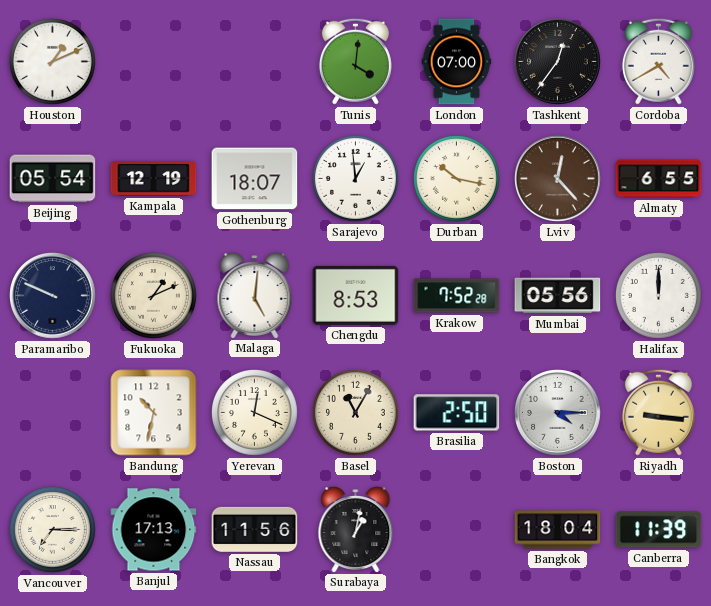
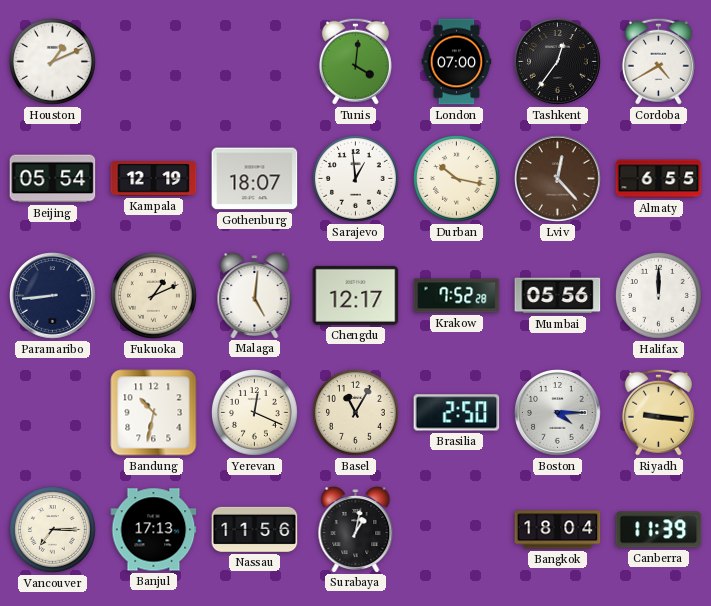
Paramaribo: 9:49 -> 8:44
Chengdu: 8:53 -> 12:17
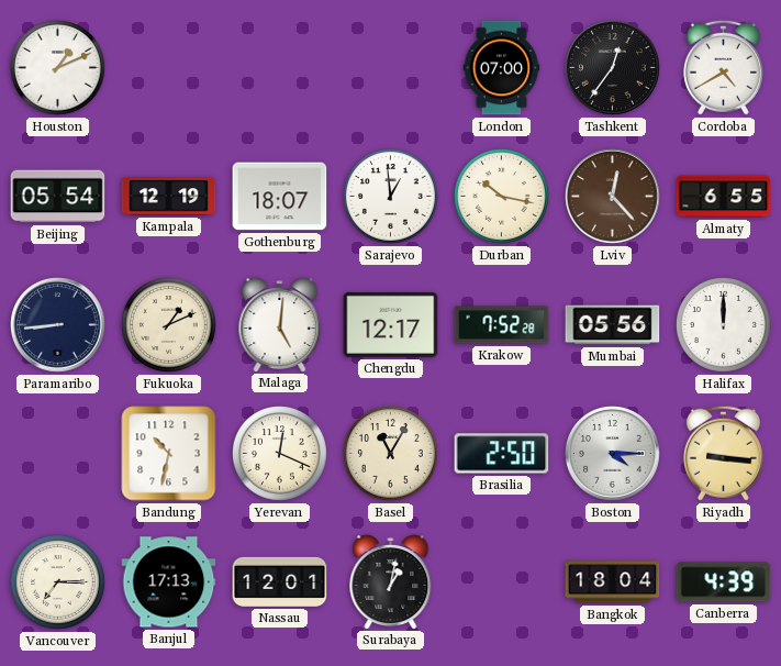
Tunis: 4:01 -> none
Nassau: 11:56 -> 12:01
Canberra: 11:39 -> 4:39
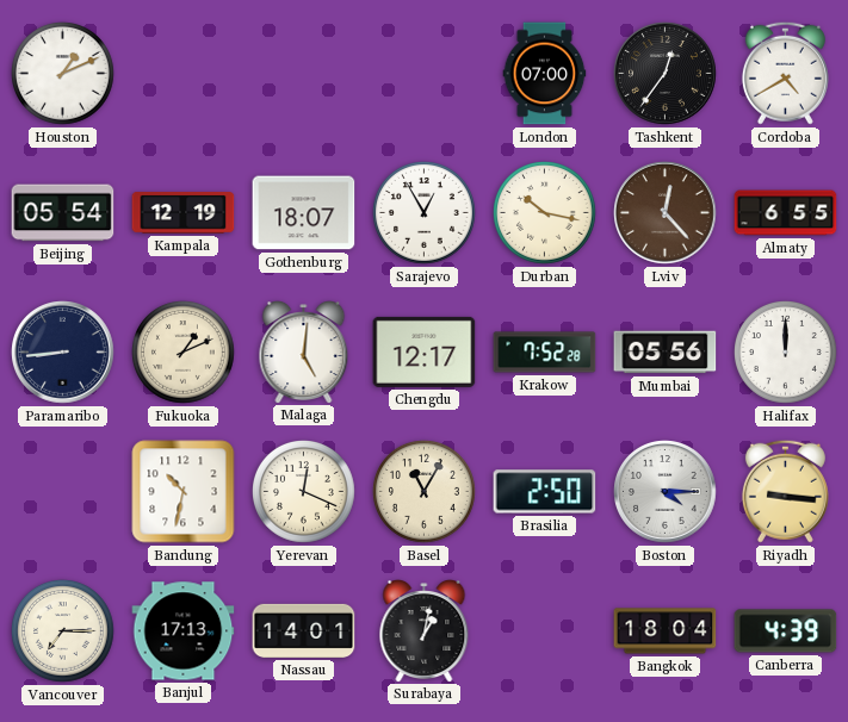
Sarajevo: 12:59 -> 12:55
Nassau: 12:01 -> 14:01
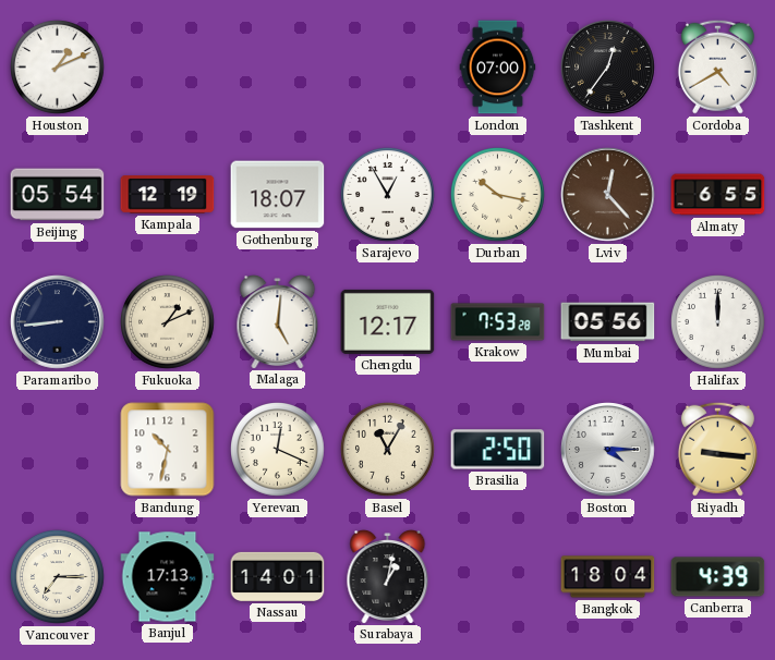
Krakow: 7:52 -> 7:53
